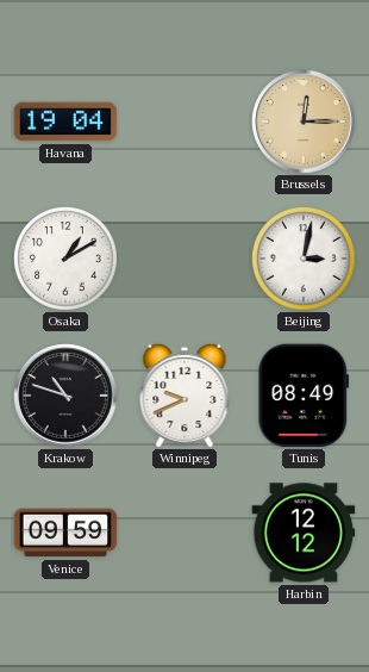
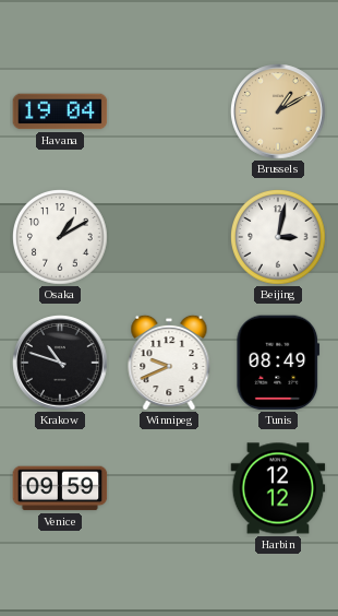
Brussels: 12:15 -> 1:10
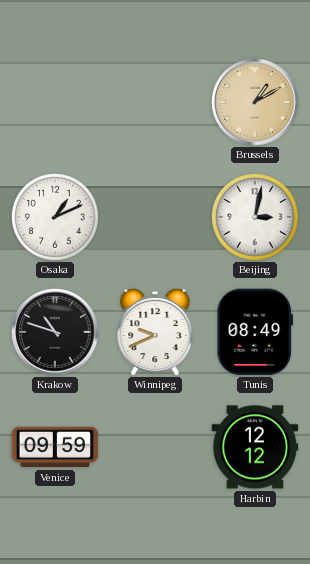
Havana: 19:04 -> none
Osaka: 1:10 -> 1:11
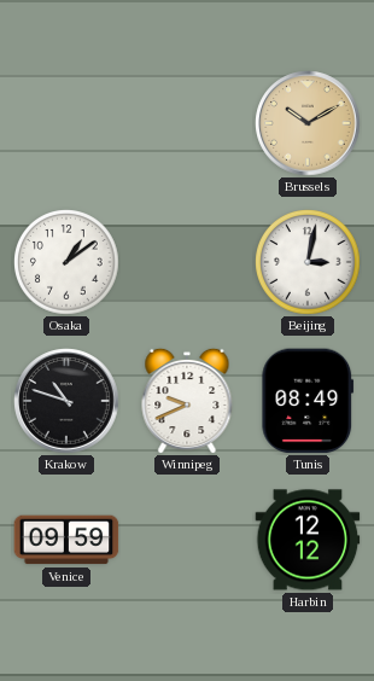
Brussels: 1:10 -> 10:10
Osaka: 1:11 -> 1:09
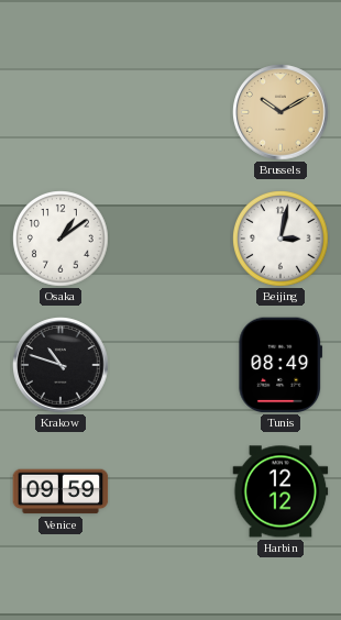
Winnipeg: 9:41 -> none
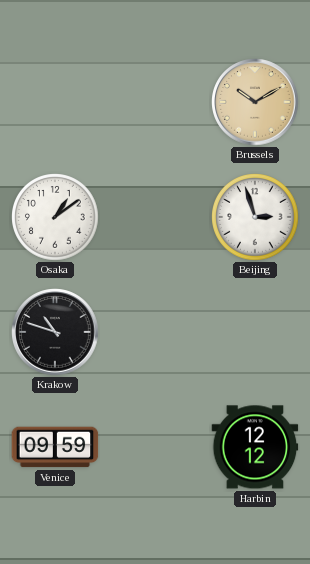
Beijing: 3:02 -> 2:57
Tunis: 08:49 -> none
